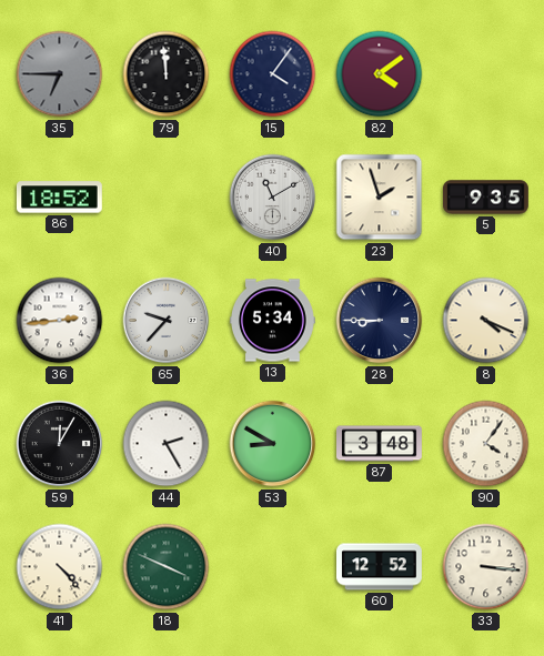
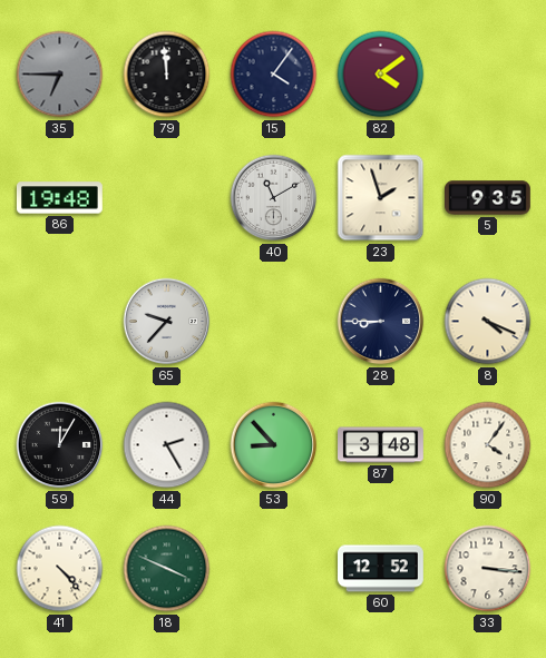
86: 18:52 -> 19:48
36: 2:44 -> none
13: 5:34 -> none
53: 8:50 -> 8:53
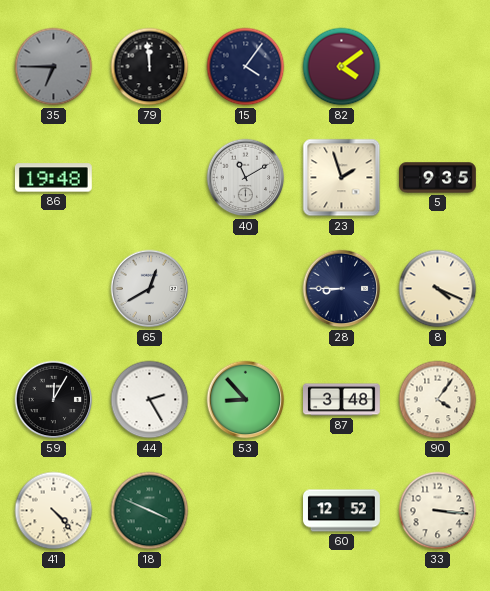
65: 9:37 -> 12:40
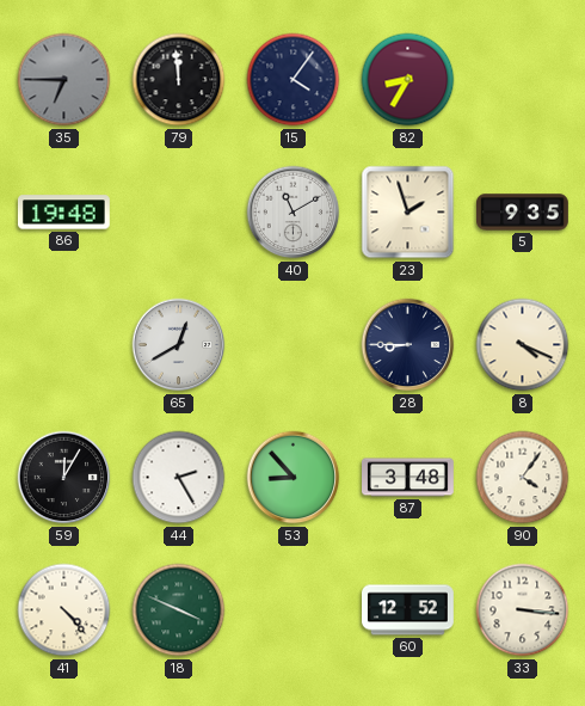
82: 4:09 -> 8:35
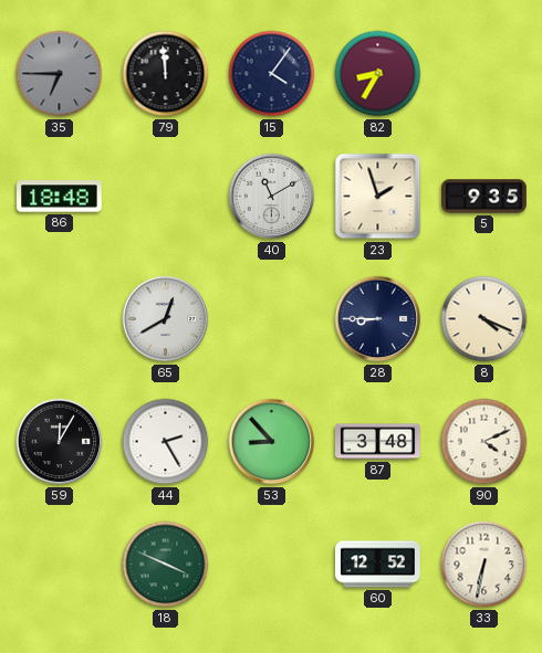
86: 19:48 -> 18:48
90: 4:06 -> 4:11
41: 4:23 -> none
33: 3:16 -> 6:32
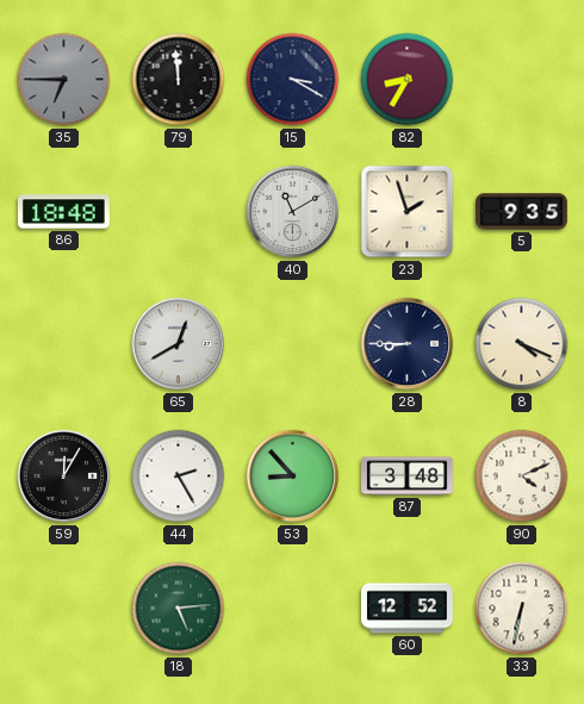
15: 4:06 -> 3:20
18: 3:49 -> 5:14
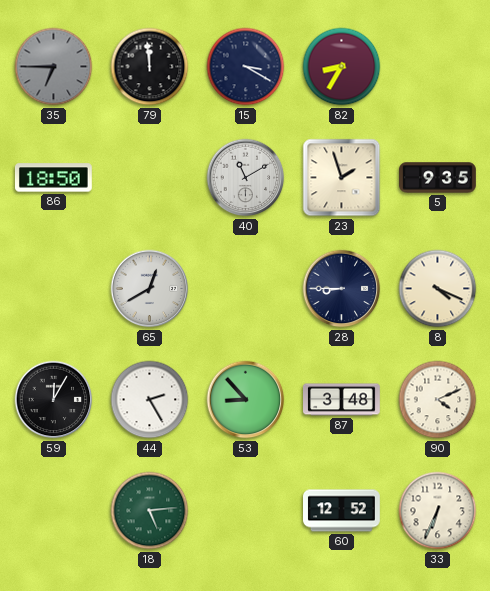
86: 18:48 -> 18:50
33: 6:32 -> 6:34
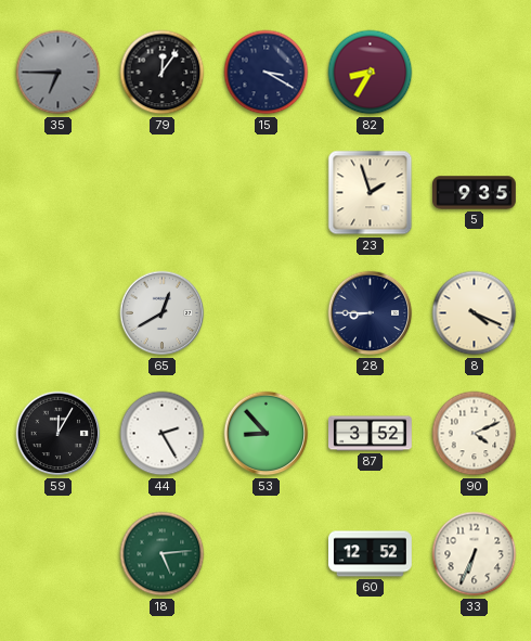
79: 11:59 -> 12:06
86: 18:50 -> none
40: 11:10 -> none
87: 3:48 -> 3:52
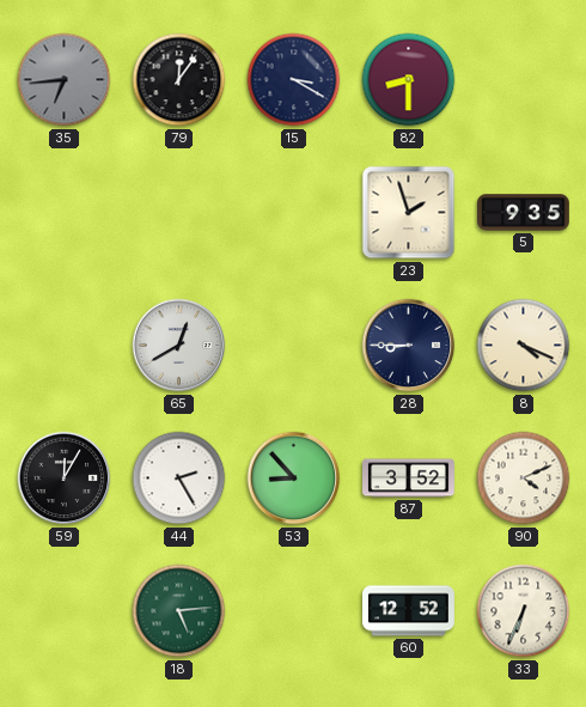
35: 6:45 -> 6:44
82: 8:35 -> 8:30
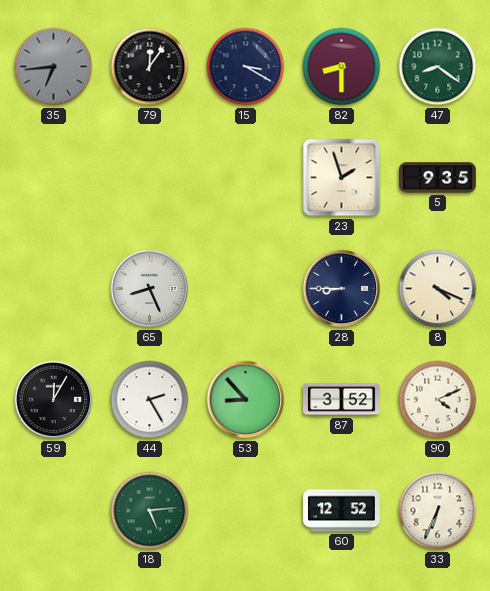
47: none -> 8:21
65: 12:40 -> 8:26
